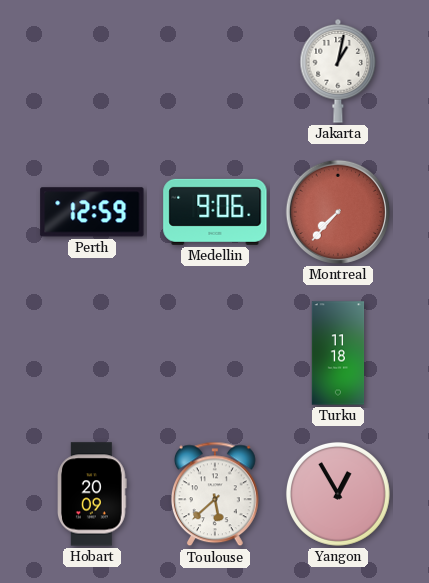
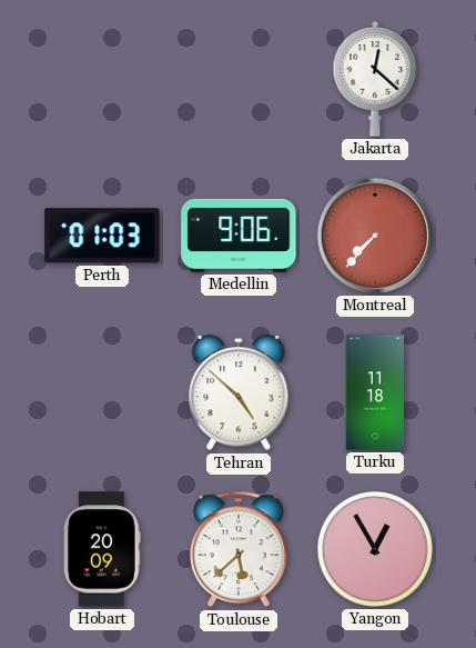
Jakarta: 1:02 -> 12:22
Perth: 12:59 -> 01:03
Tehran: none -> 4:52
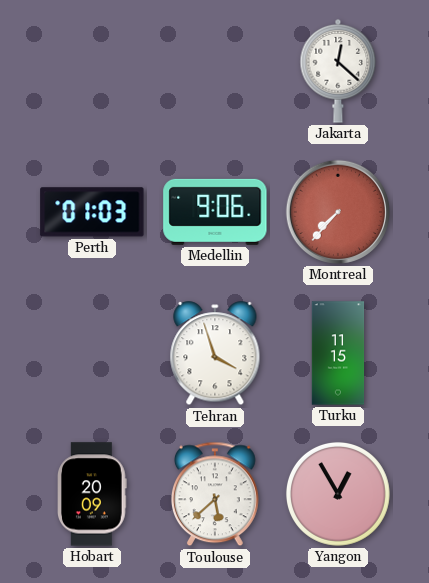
Tehran: 4:52 -> 3:57
Turku: 11:18 -> 11:15
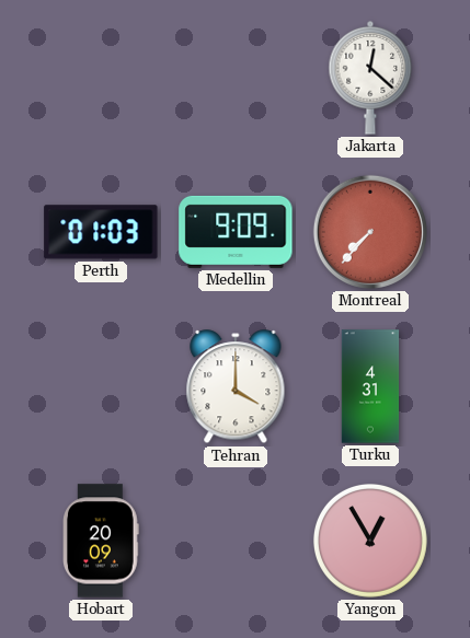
Medellin: 9:06 -> 9:09
Tehran: 3:57 -> 4:00
Turku: 11:15 -> 4:31
Toulouse: 5:38 -> none
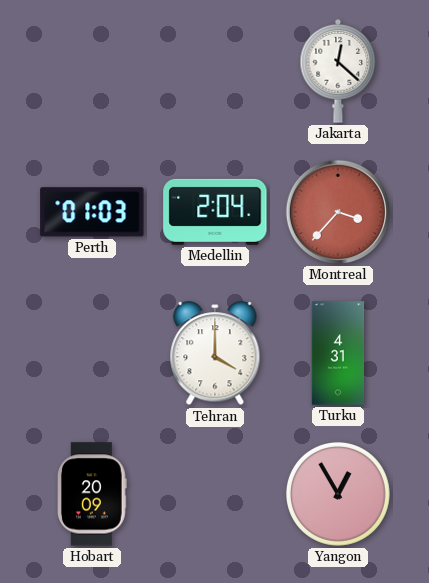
Medellin: 9:09 -> 2:04
Montreal: 7:37 -> 3:37
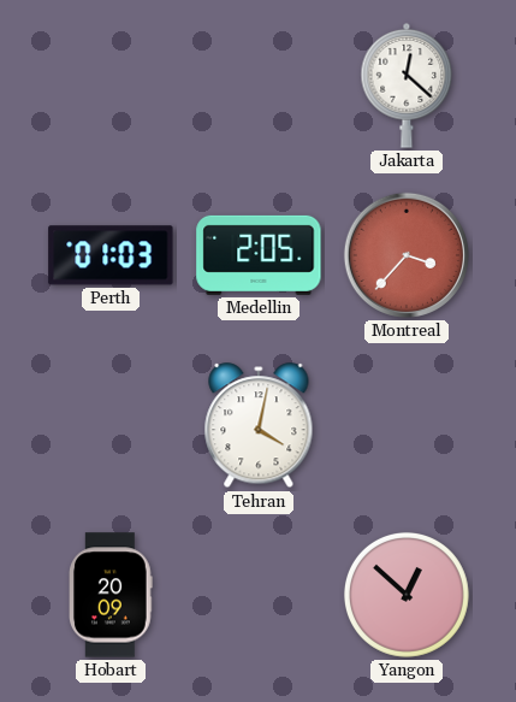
Medellin: 2:04 -> 2:05
Tehran: 4:00 -> 4:02
Turku: 4:31 -> none
Yangon: 12:55 -> 12:52
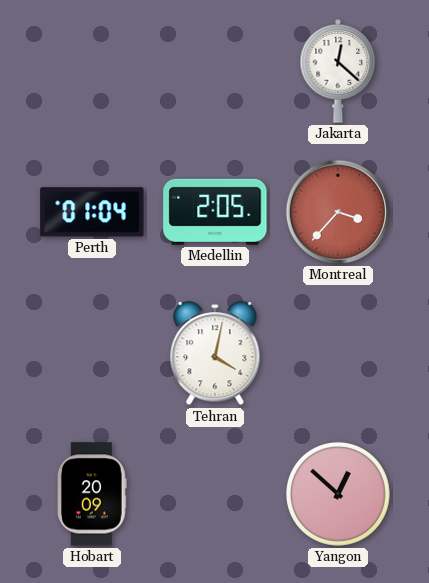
Perth: 01:03 -> 01:04
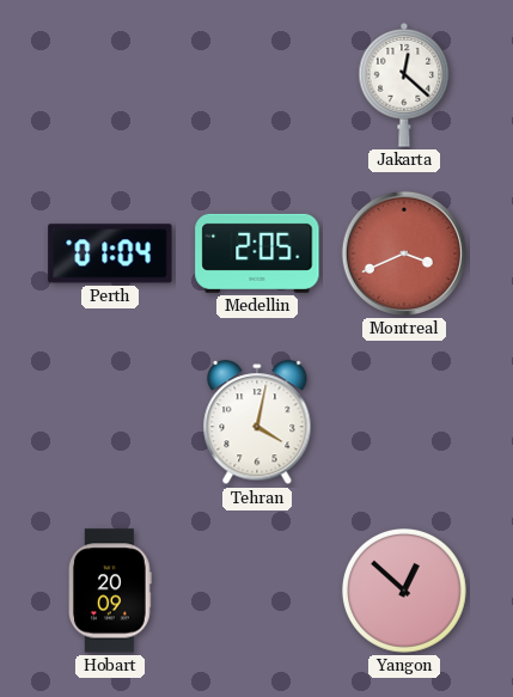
Montreal: 3:37 -> 3:41
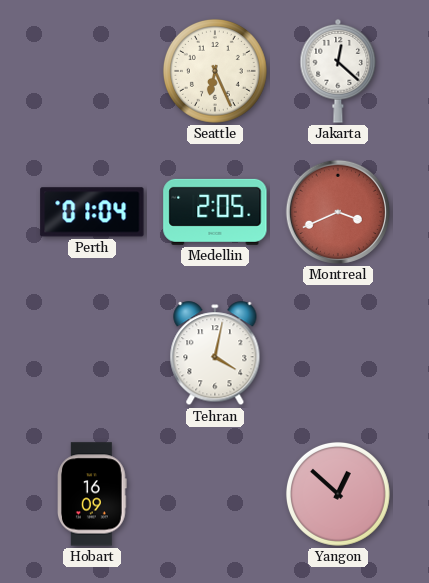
Seattle: none -> 6:26
Hobart: 20:09 -> 16:09
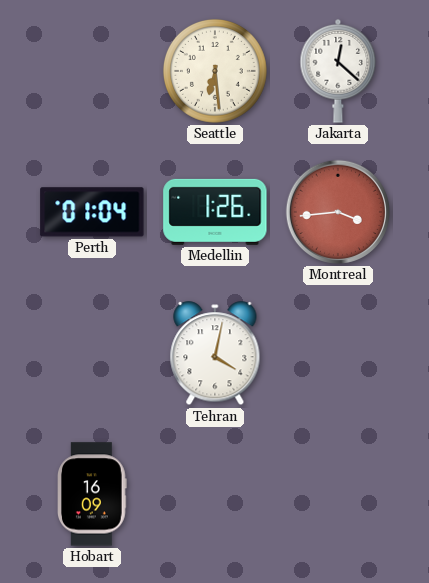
Seattle: 6:26 -> 6:29
Medellin: 2:05 -> 1:26
Montreal: 3:41 -> 3:44
Yangon: 12:52 -> none
